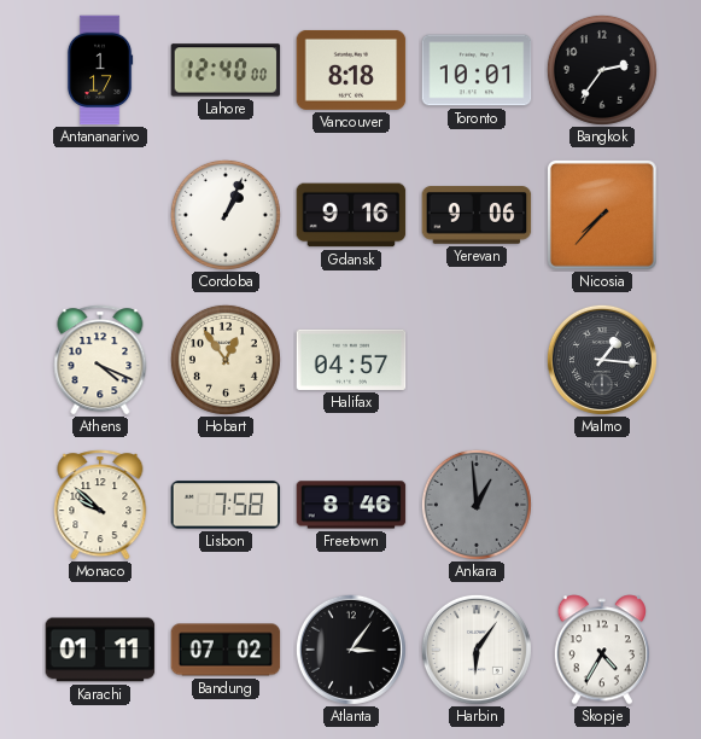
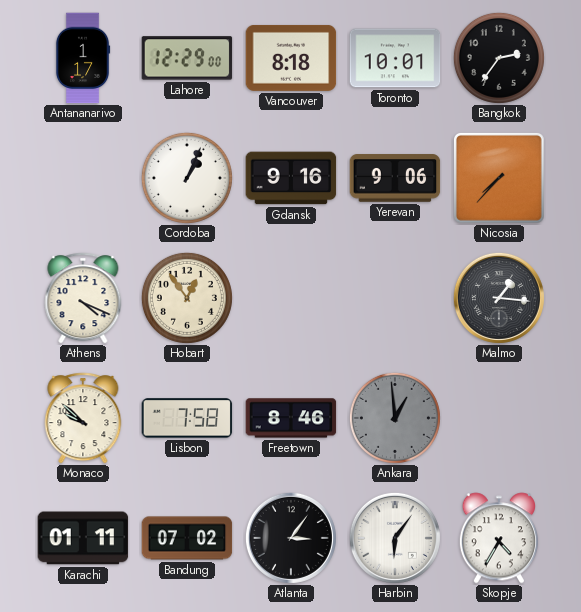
Lahore: 12:40 -> 12:29
Halifax: 04:57 -> none
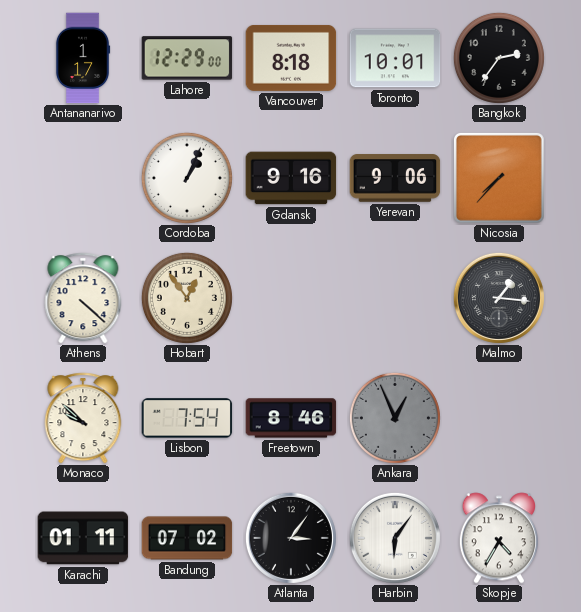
Athens: 4:19 -> 4:22
Lisbon: 7:58 -> 7:54
Ankara: 12:59 -> 12:56
